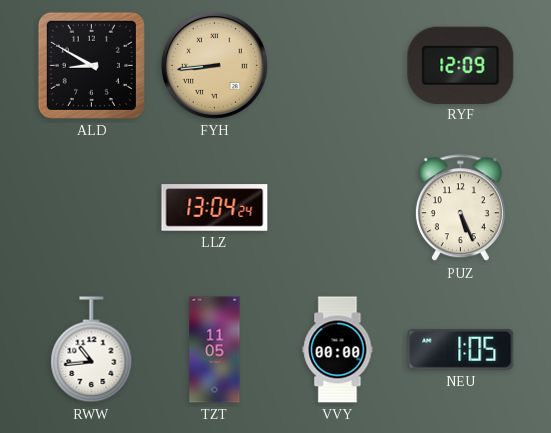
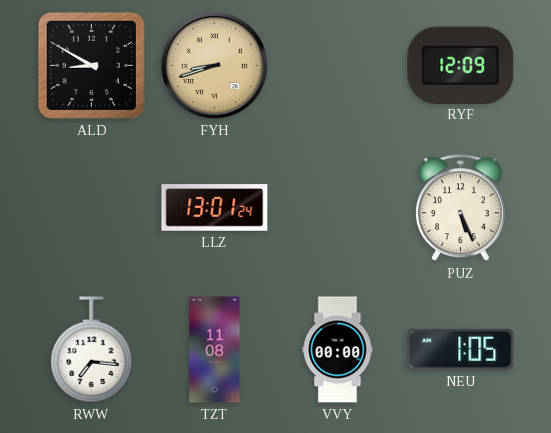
FYH: 8:44 -> 8:42
LLZ: 13:04 -> 13:01
RWW: 10:44 -> 7:16
TZT: 11:05 -> 11:08
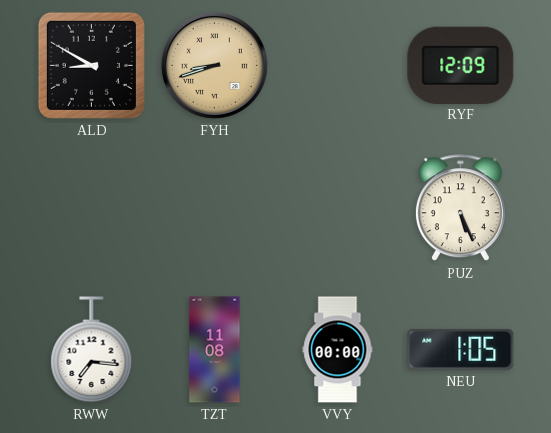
LLZ: 13:01 -> none
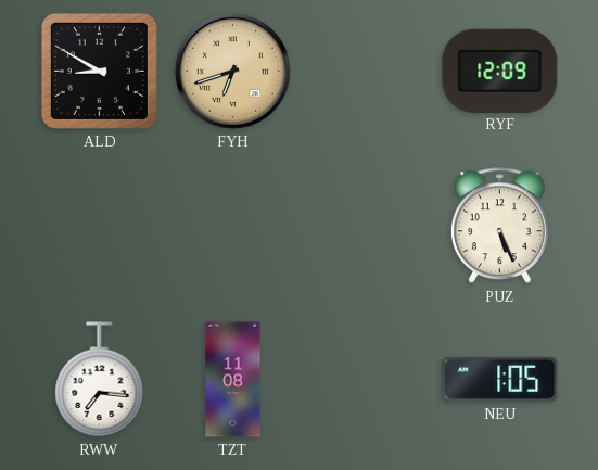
FYH: 8:42 -> 6:42
VVY: 00:00 -> none
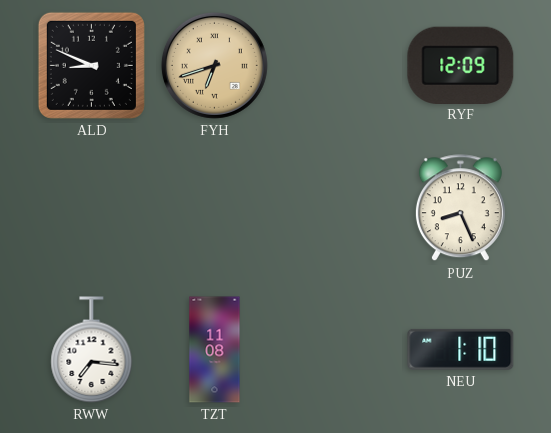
ALD: 8:50 -> 8:49
PUZ: 5:26 -> 8:26
NEU: 1:05 -> 1:10
